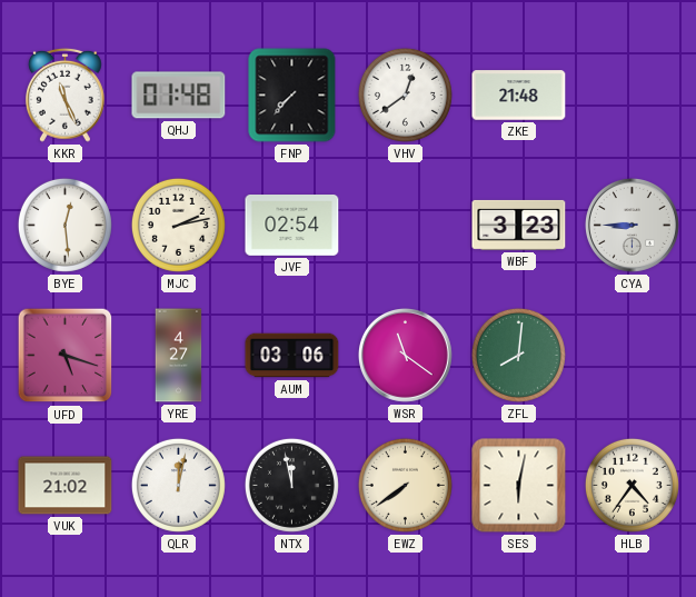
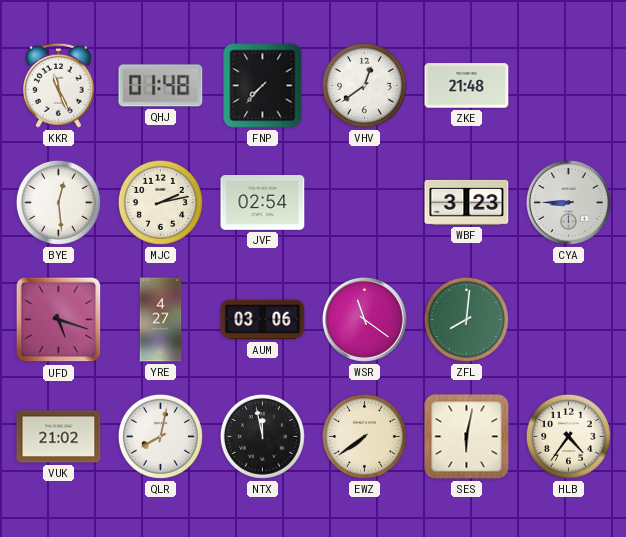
QLR: 12:02 -> 8:02
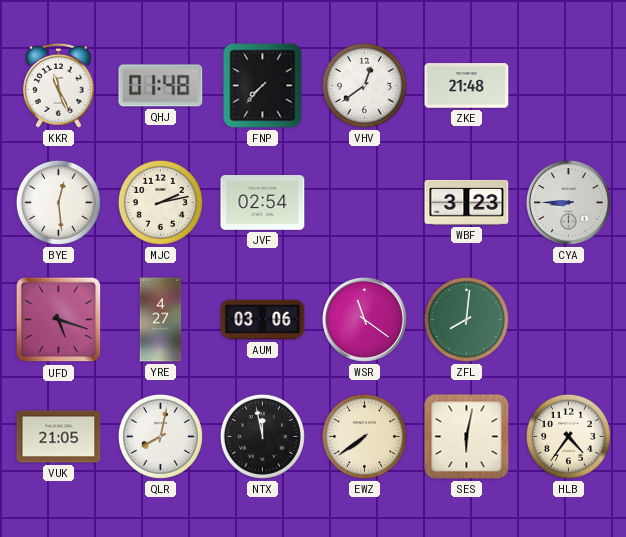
VUK: 21:02 -> 21:05
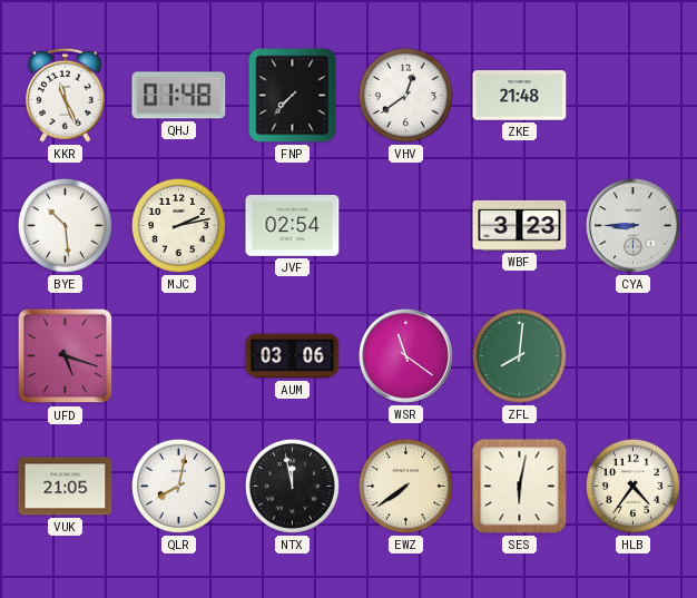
BYE: 12:29 -> 10:29
YRE: 4:27 -> none
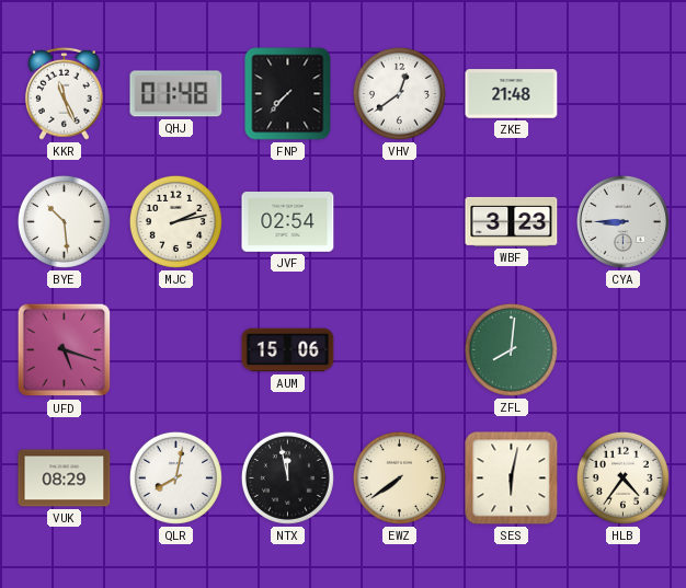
AUM: 03:06 -> 15:06
WSR: 11:21 -> none
VUK: 21:05 -> 08:29
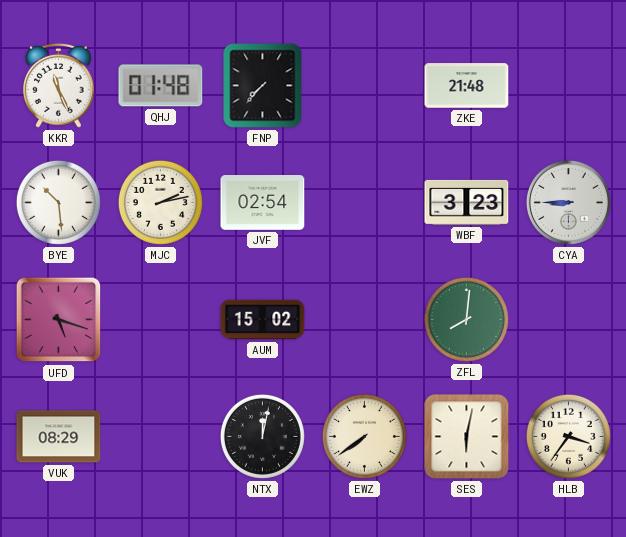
VHV: 12:39 -> none
AUM: 15:06 -> 15:02
QLR: 8:02 -> none
NTX: 11:58 -> 12:02
HLB: 4:36 -> 3:36
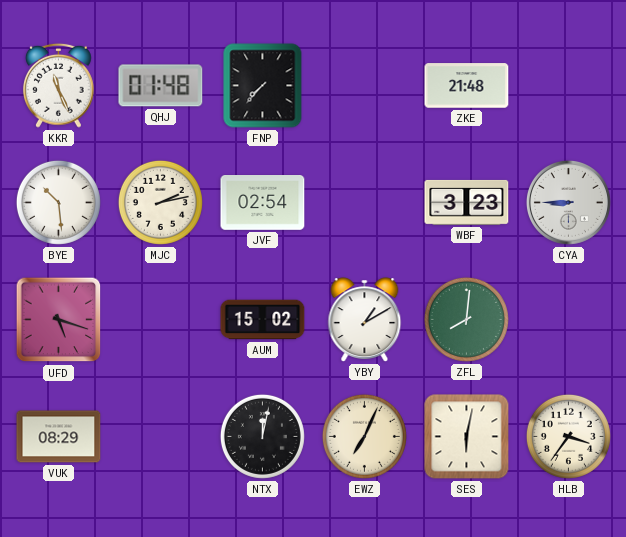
YBY: none -> 1:10
EWZ: 7:39 -> 7:04
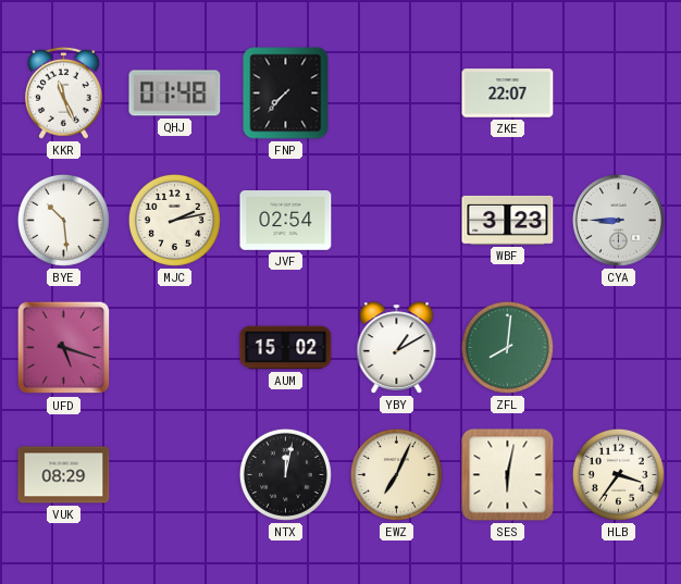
ZKE: 21:48 -> 22:07
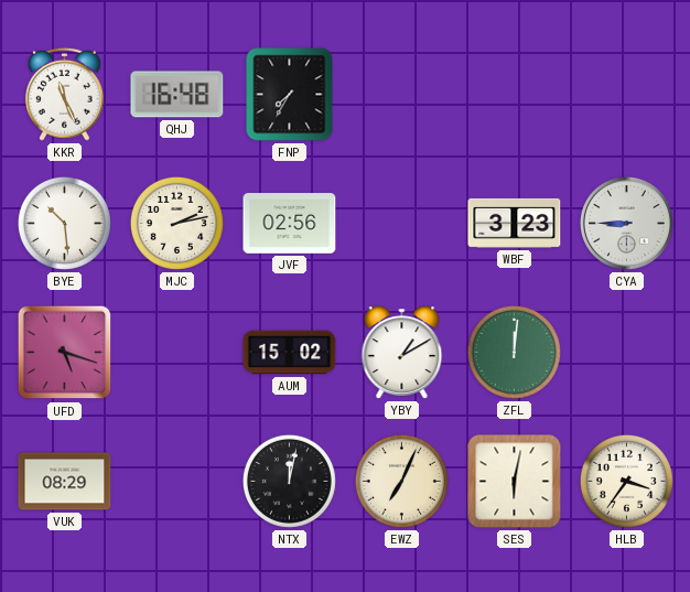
QHJ: 01:48 -> 16:48
FNP: 7:37 -> 7:35
ZKE: 22:07 -> none
JVF: 02:54 -> 02:56
ZFL: 8:01 -> 12:01
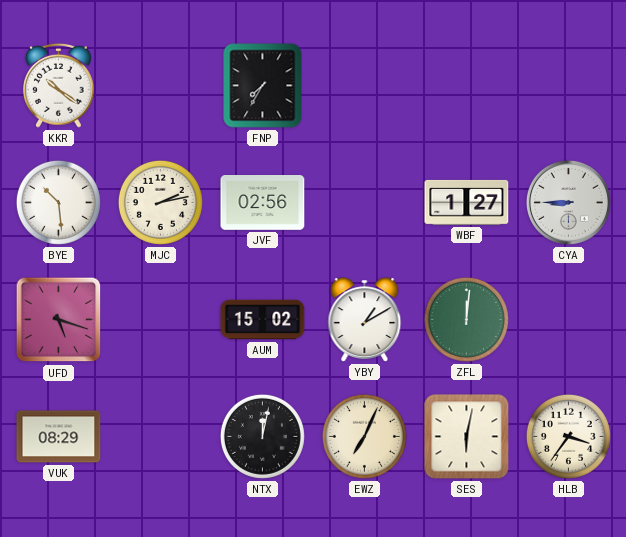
KKR: 11:26 -> 10:21
QHJ: 16:48 -> none
WBF: 3:23 -> 1:27
